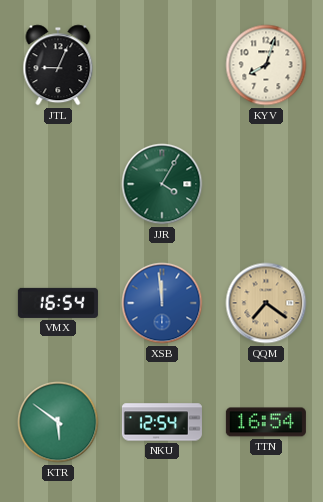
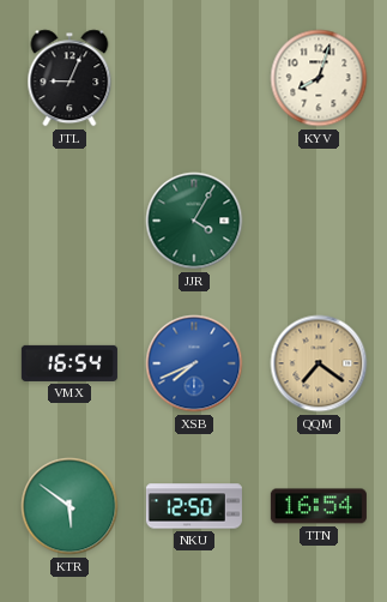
XSB: 11:59 -> 7:41
NKU: 12:54 -> 12:50
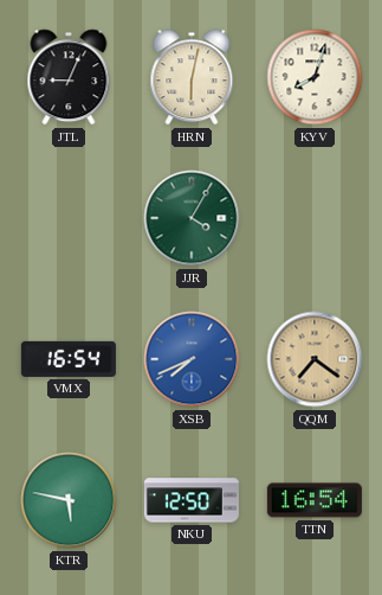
HRN: none -> 6:02
KTR: 5:51 -> 5:47
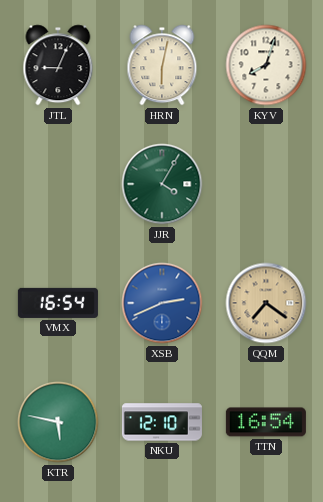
XSB: 7:41 -> 2:41
NKU: 12:50 -> 12:10
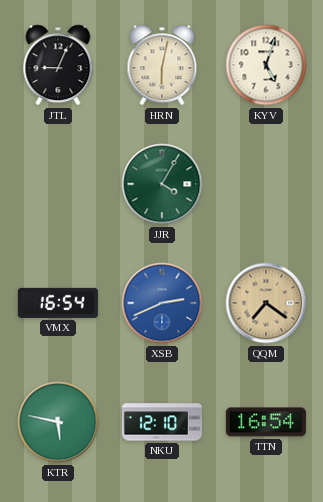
KYV: 8:03 -> 5:03
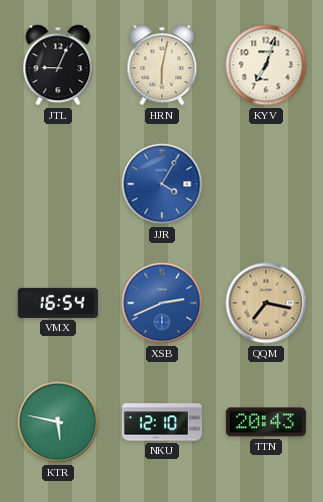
KYV: 5:03 -> 7:03
JJR dial: green -> blue
QQM: 7:21 -> 7:17
TTN: 16:54 -> 20:43
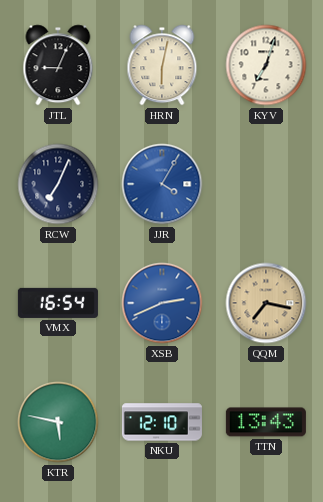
RCW: none -> 7:04
TTN: 20:43 -> 13:43
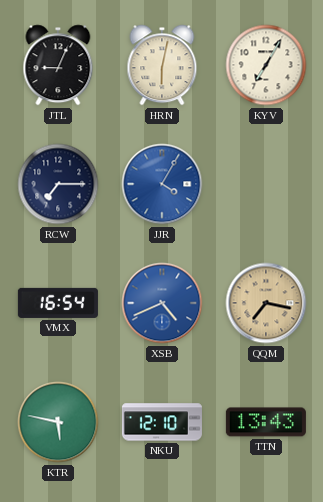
KYV: 7:03 -> 7:05
RCW: 7:04 -> 7:15
XSB: 2:41 -> 4:41
